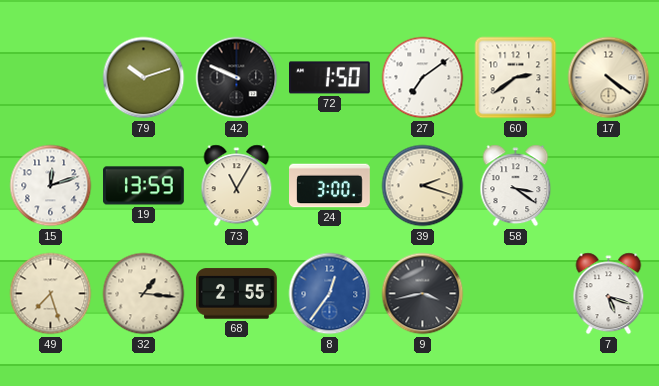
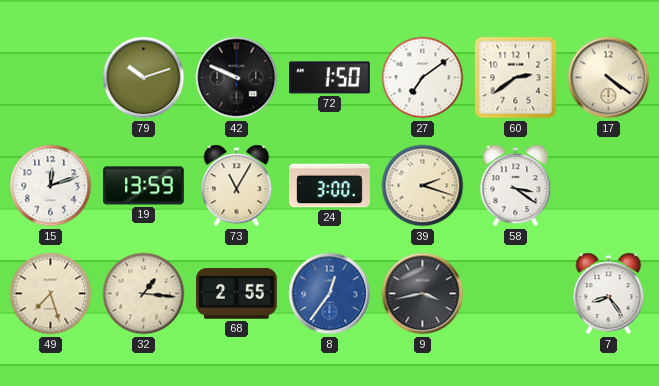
7: 5:18 -> 8:24
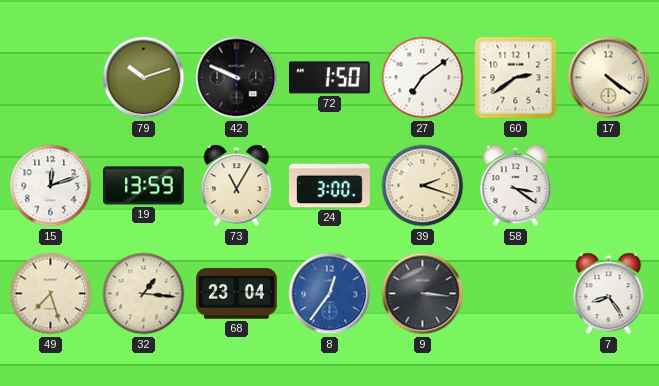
68: 2:55 -> 23:04
9: 3:43 -> 3:16
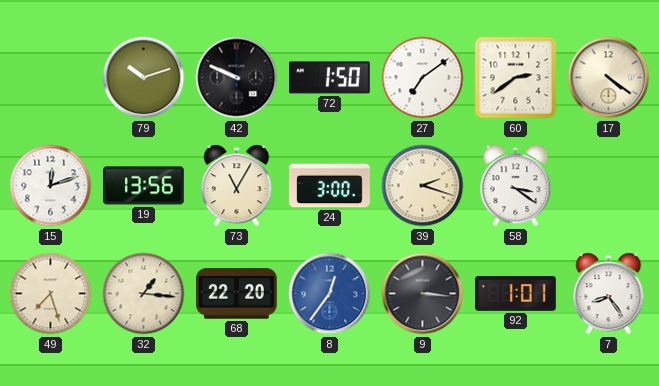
19: 13:59 -> 13:56
68: 23:04 -> 22:20
92: none -> 1:01
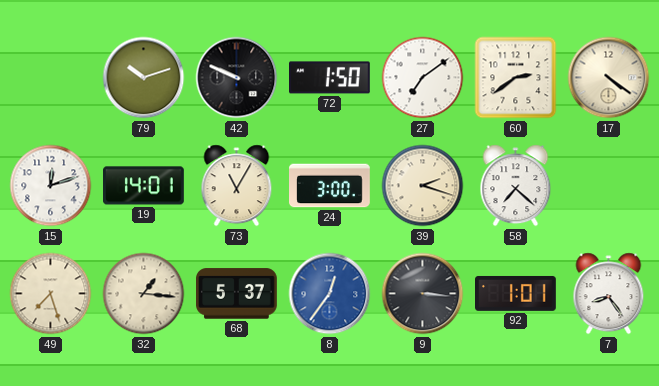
19: 13:56 -> 14:01
58: 3:21 -> 7:22
68: 22:20 -> 5:37
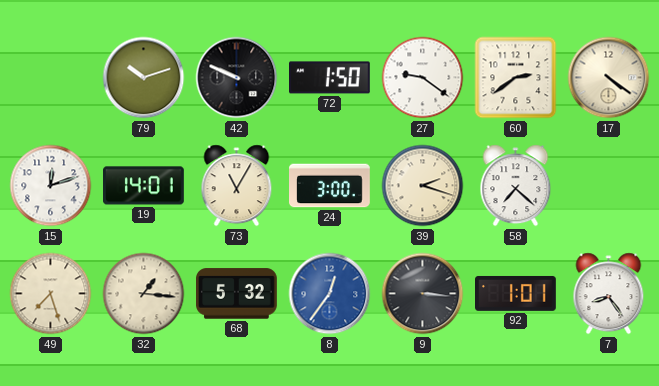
27: 7:09 -> 9:21
68: 5:37 -> 5:32
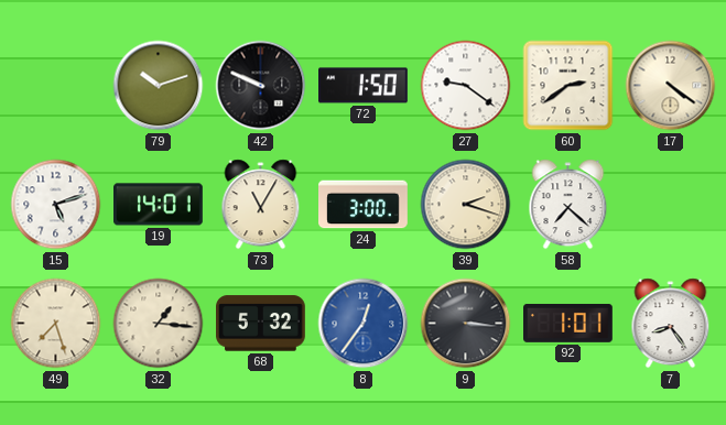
15: 12:12 -> 5:12
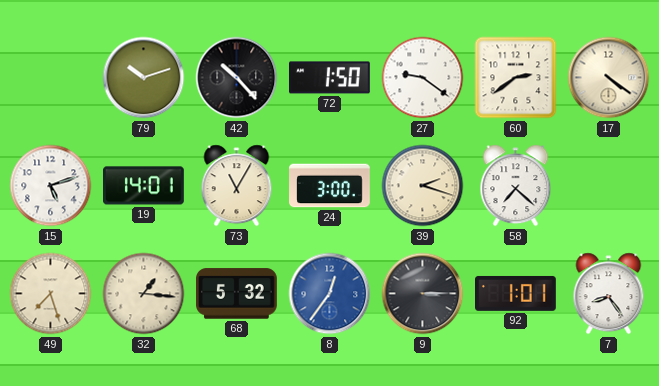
42: 9:49 -> 10:23
9: 3:16 -> 3:15
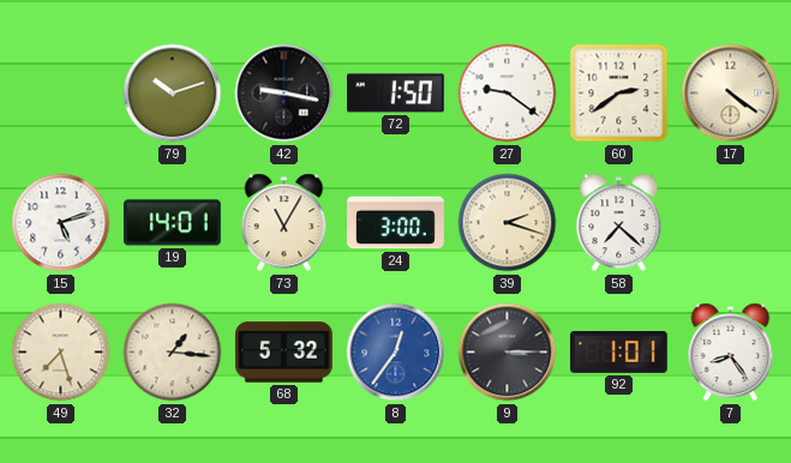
42: 10:23 -> 9:17
